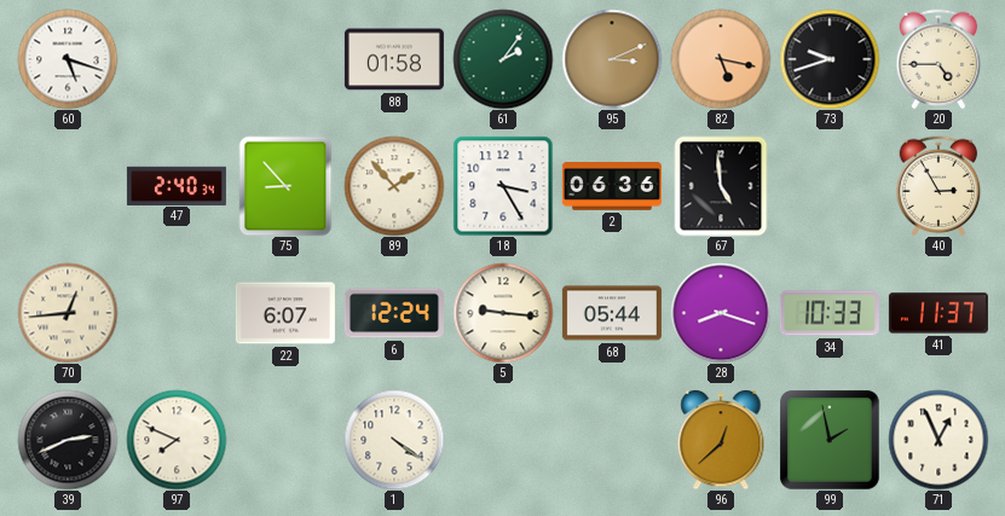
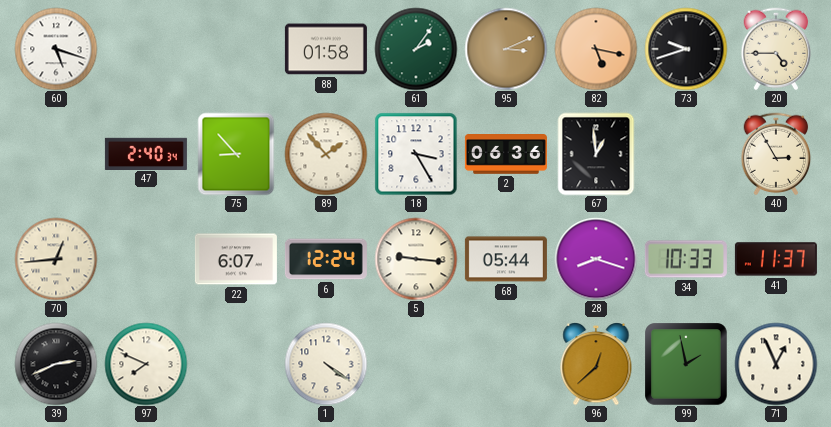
67: 4:59 -> 12:59
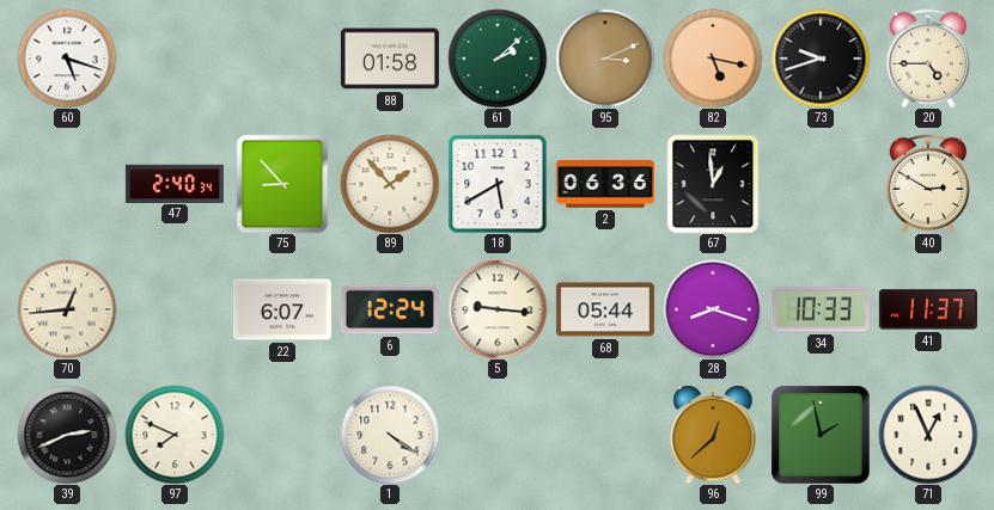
61: 2:06 -> 2:08
18: 3:25 -> 5:40
40: 2:55 -> 2:50
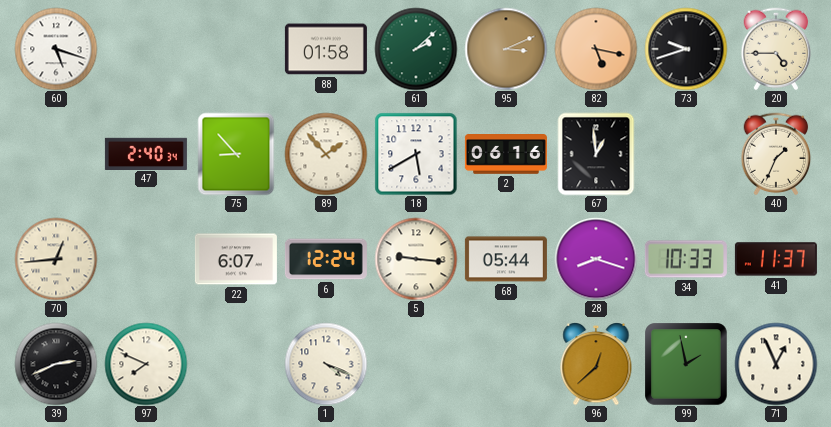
2: 06:36 -> 06:16
40: 2:50 -> 1:34
1: 4:21 -> 4:19
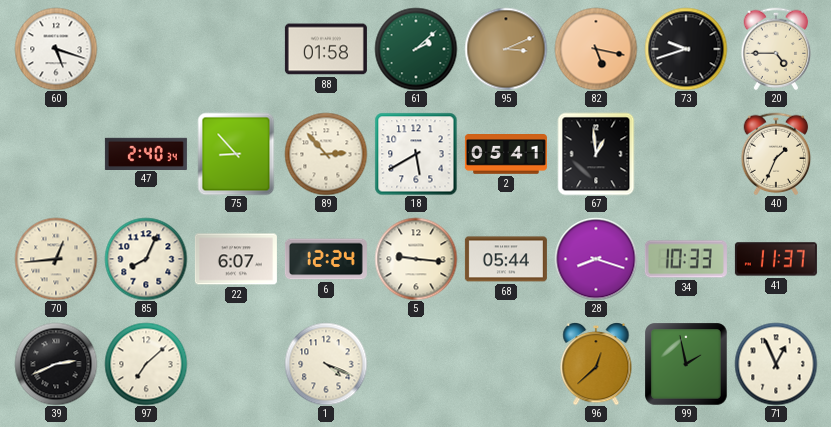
89: 1:53 -> 2:53
2: 06:16 -> 05:41
85: none -> 8:04
97: 7:49 -> 7:08
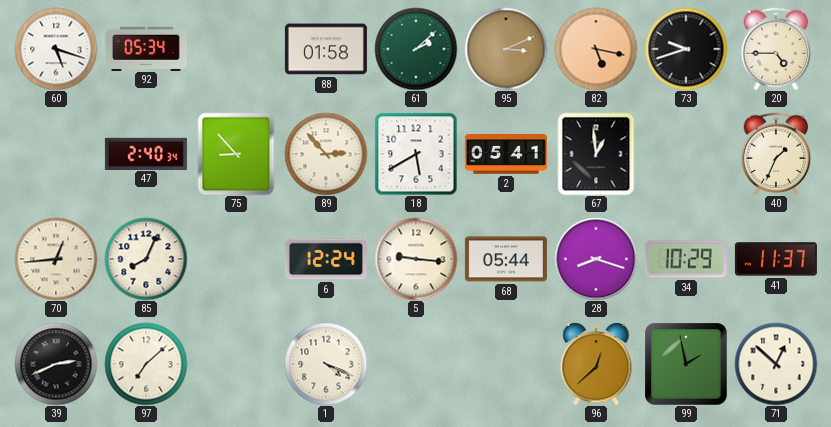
92: none -> 05:34
22: 6:07 -> none
34: 10:33 -> 10:29
71: 12:56 -> 12:52
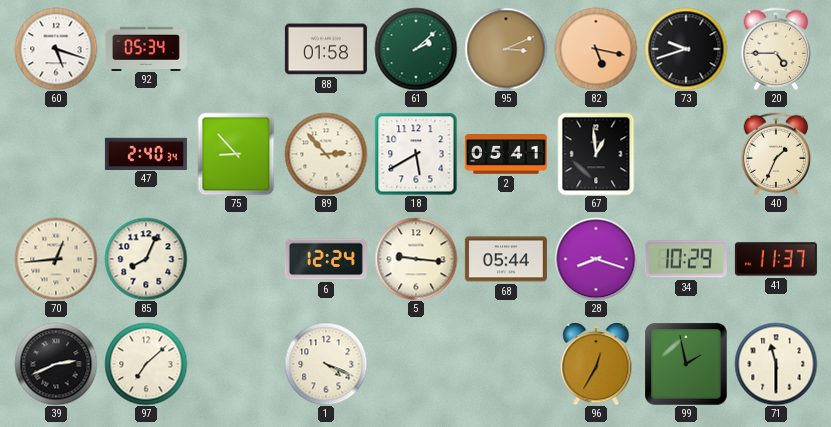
96: 12:38 -> 12:35
71: 12:52 -> 11:30
